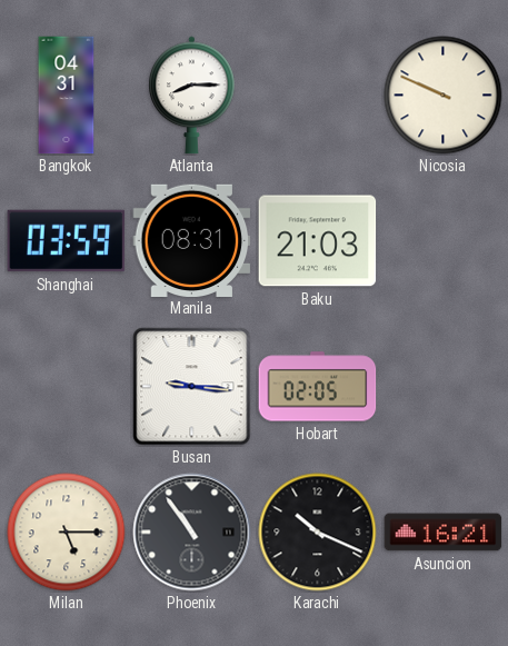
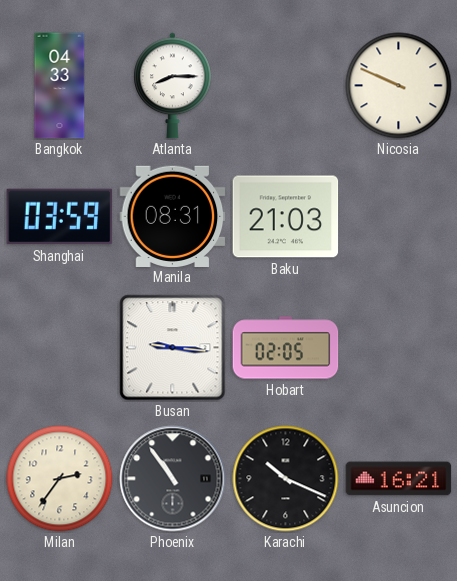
Bangkok: 04:31 -> 04:33
Milan: 5:15 -> 2:36
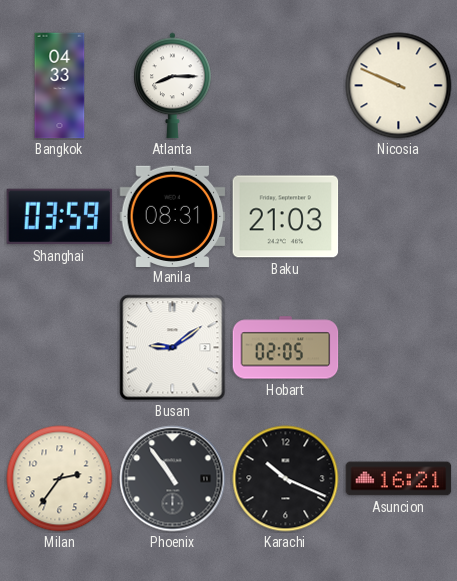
Busan: 9:16 -> 9:09
